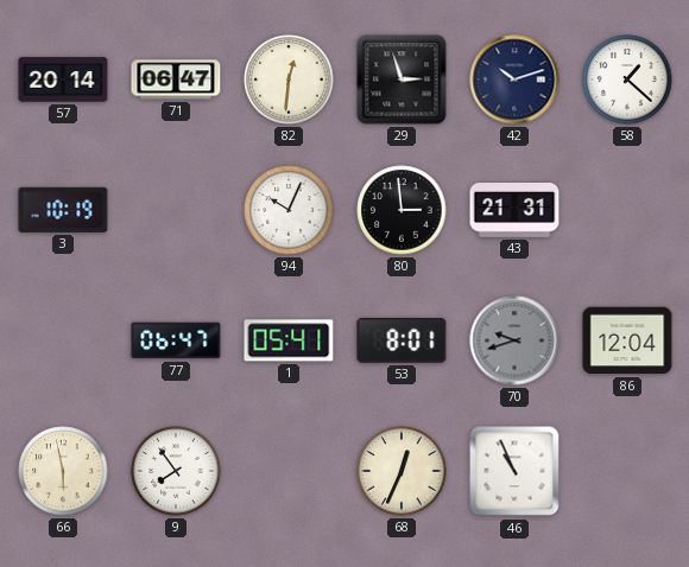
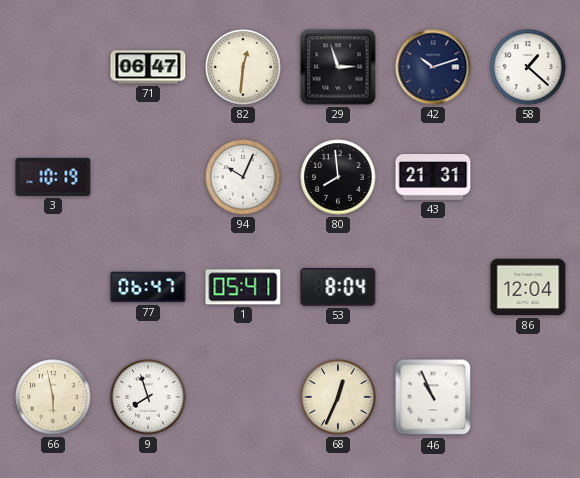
57: 20:14 -> none
80: 2:59 -> 7:59
53: 8:01 -> 8:04
70: 9:42 -> none
9: 7:54 -> 7:57
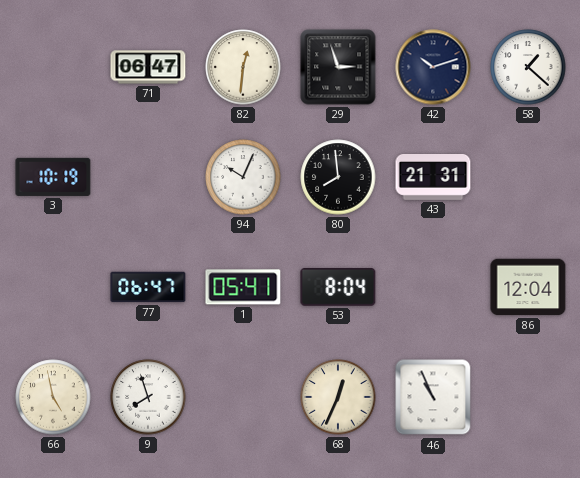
66: 5:58 -> 4:58
